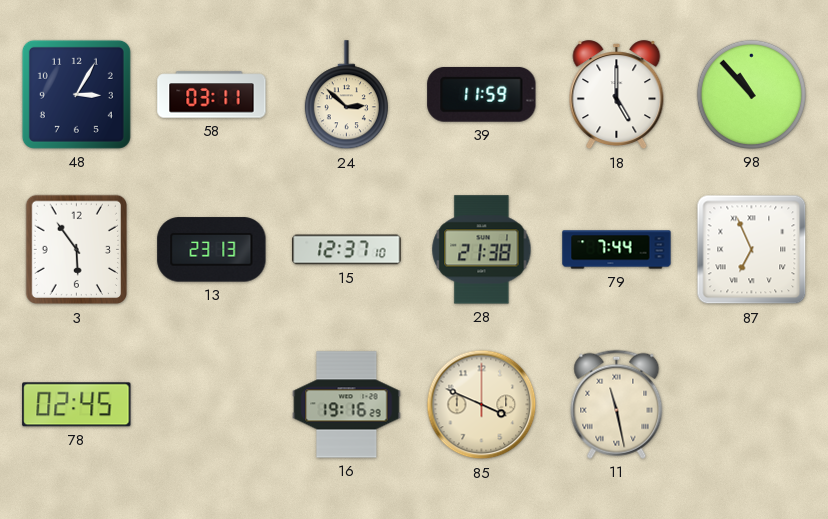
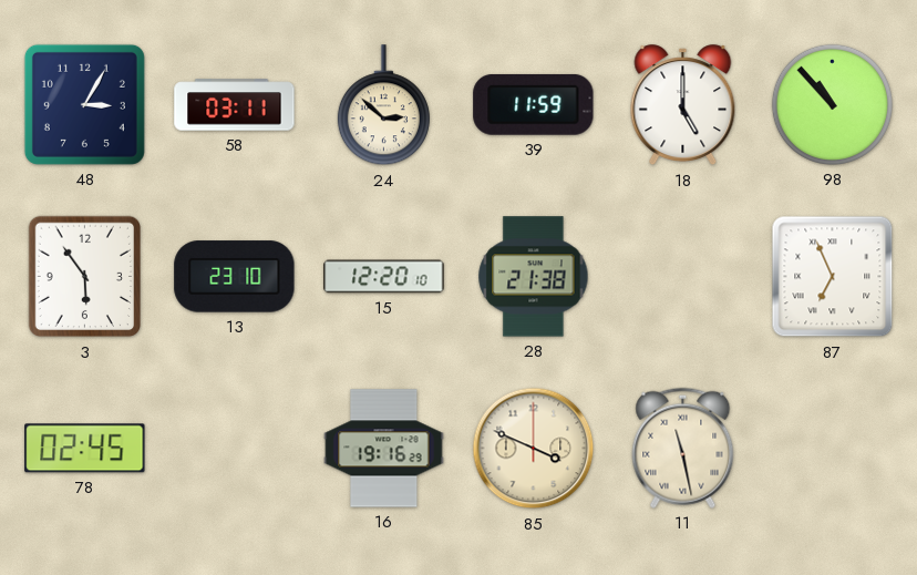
13: 23:13 -> 23:10
15: 12:37 -> 12:20
79: 7:44 -> none
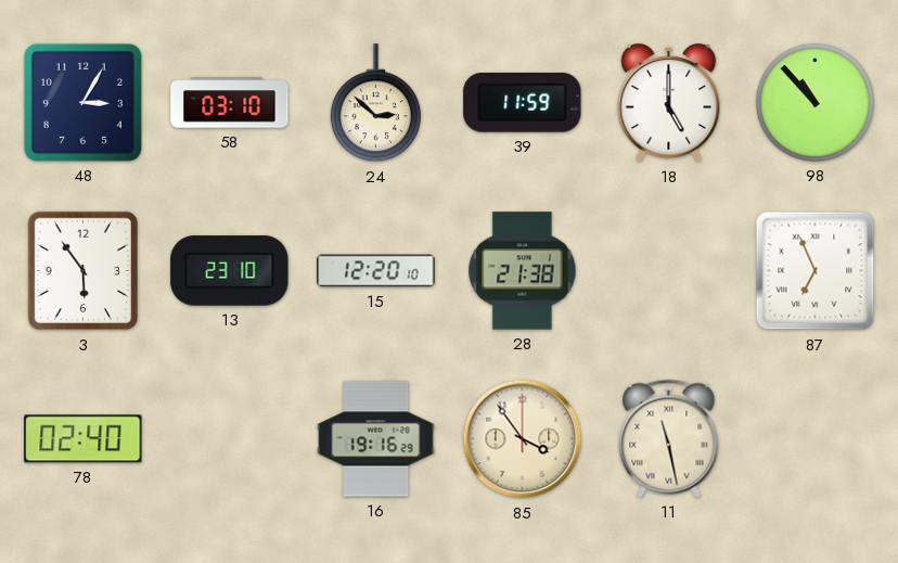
58: 03:11 -> 03:10
78: 02:45 -> 02:40
85: 3:49 -> 3:54
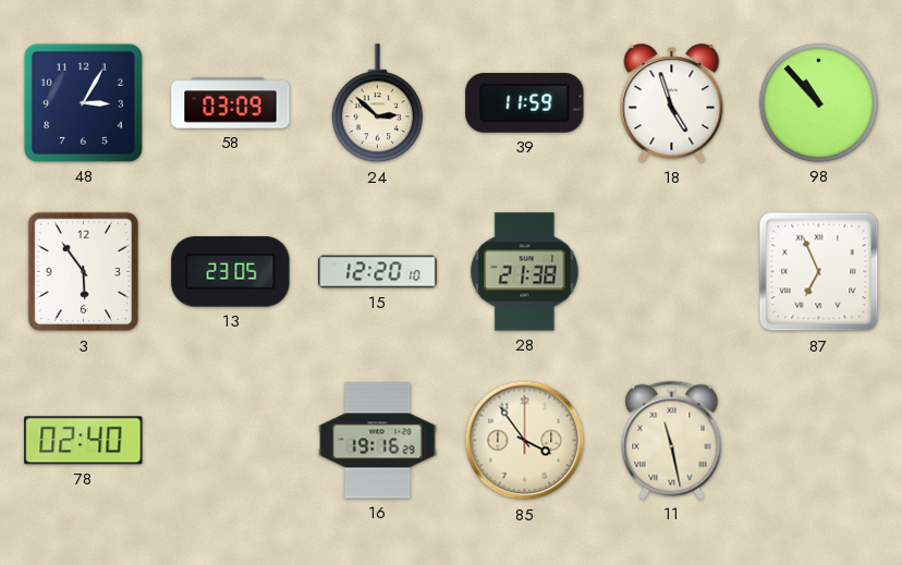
58: 03:10 -> 03:09
18: 5:00 -> 4:57
13: 23:10 -> 23:05
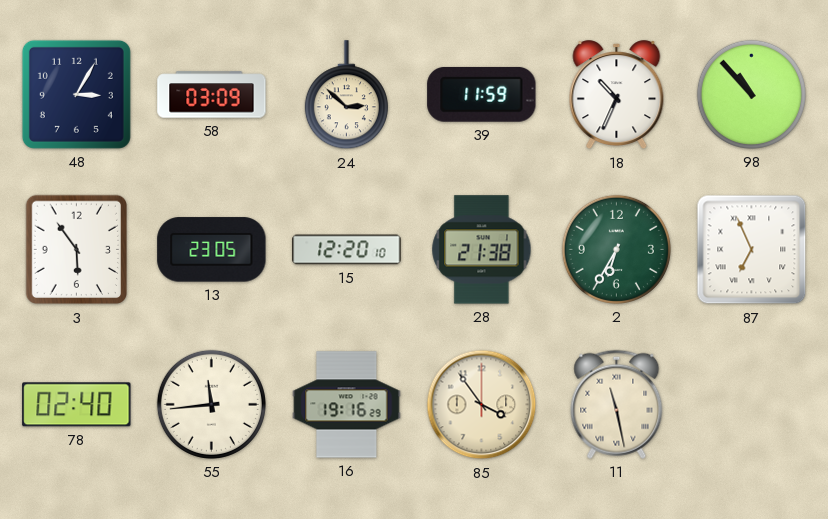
18: 4:57 -> 10:34
2: none -> 6:35
55: none -> 11:44
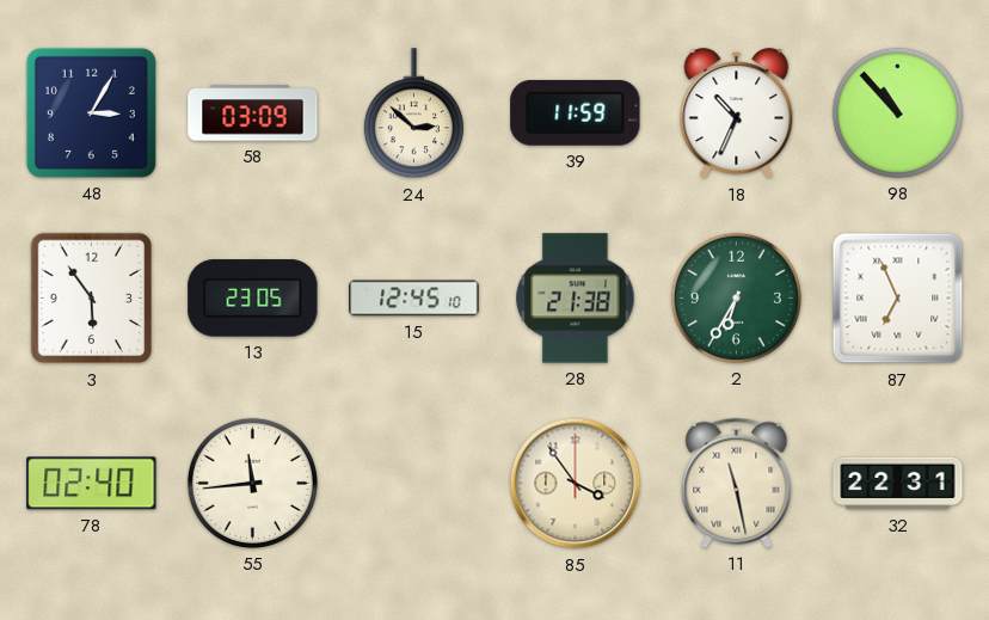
15: 12:20 -> 12:45
16: 19:16 -> none
32: none -> 22:31
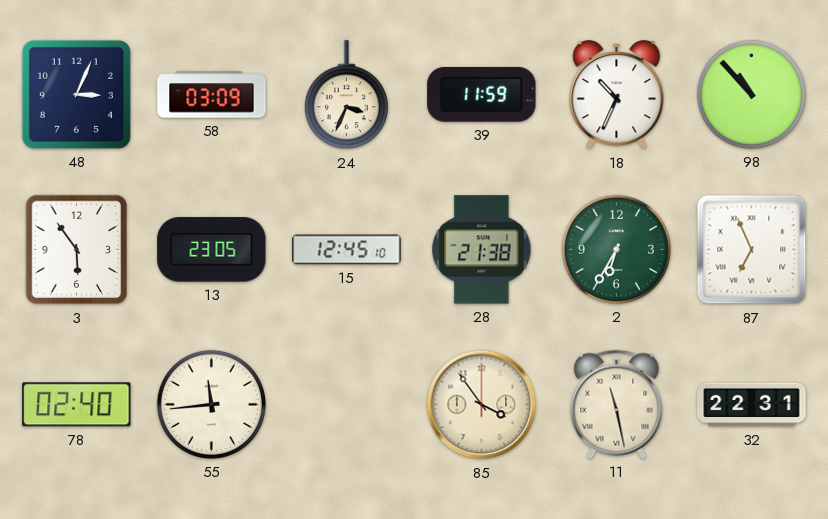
48: 3:05 -> 3:04
24: 2:52 -> 3:34
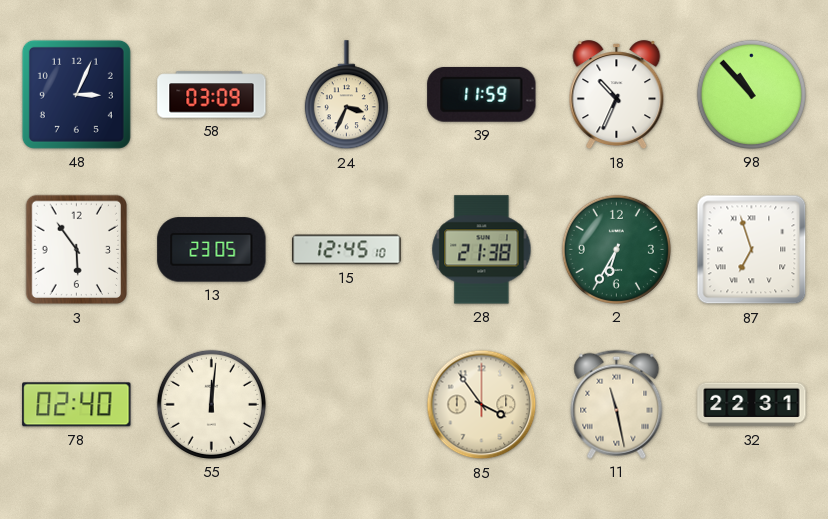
87: 6:56 -> 6:57
55: 11:44 -> 12:01
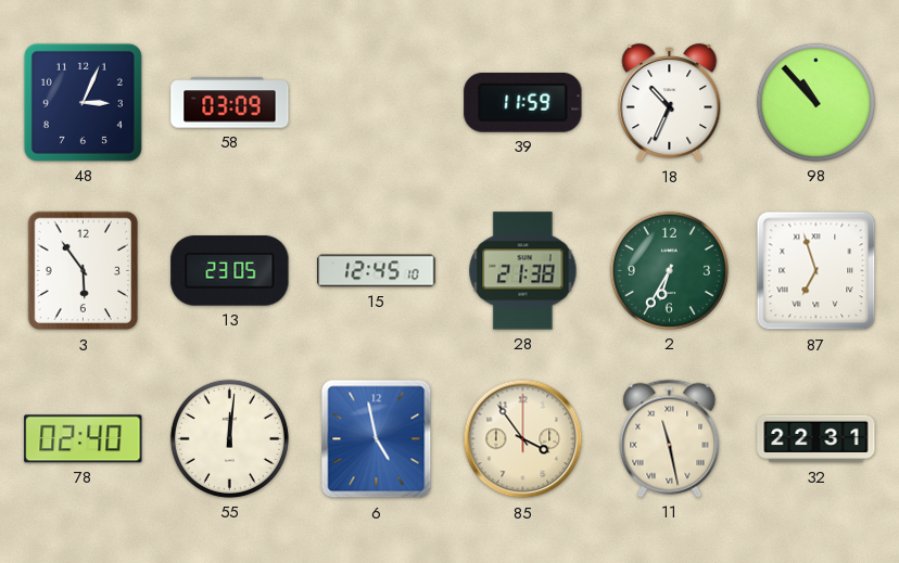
24: 3:34 -> none
6: none -> 4:58
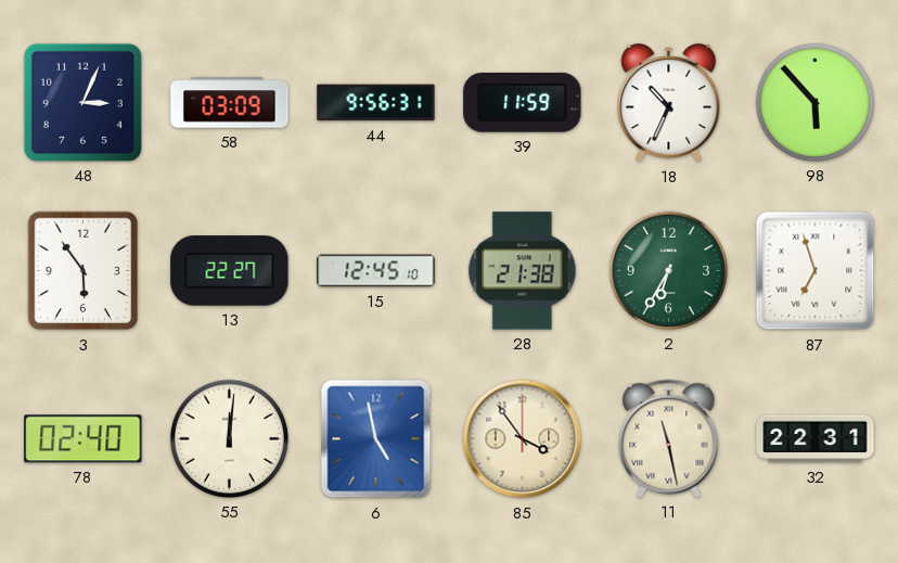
44: none -> 9:56
98: 10:53 -> 5:53
13: 23:05 -> 22:27
